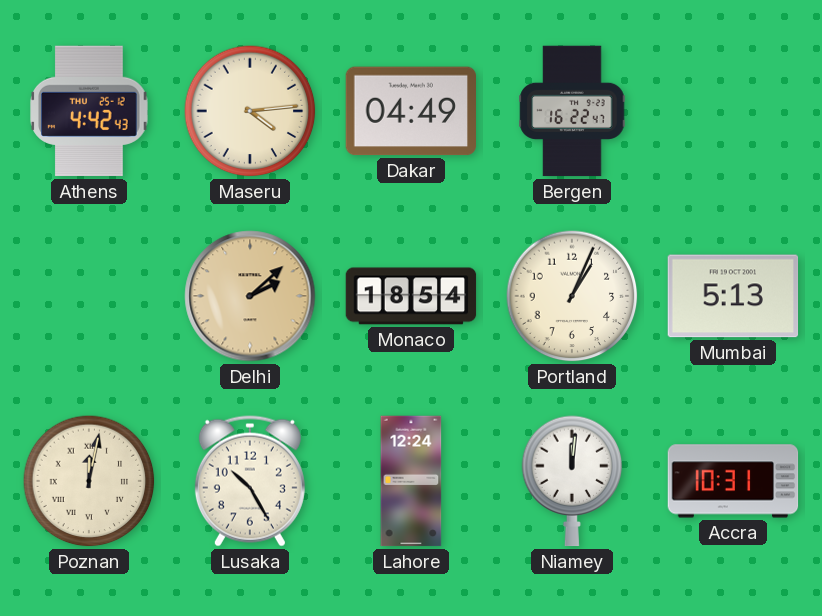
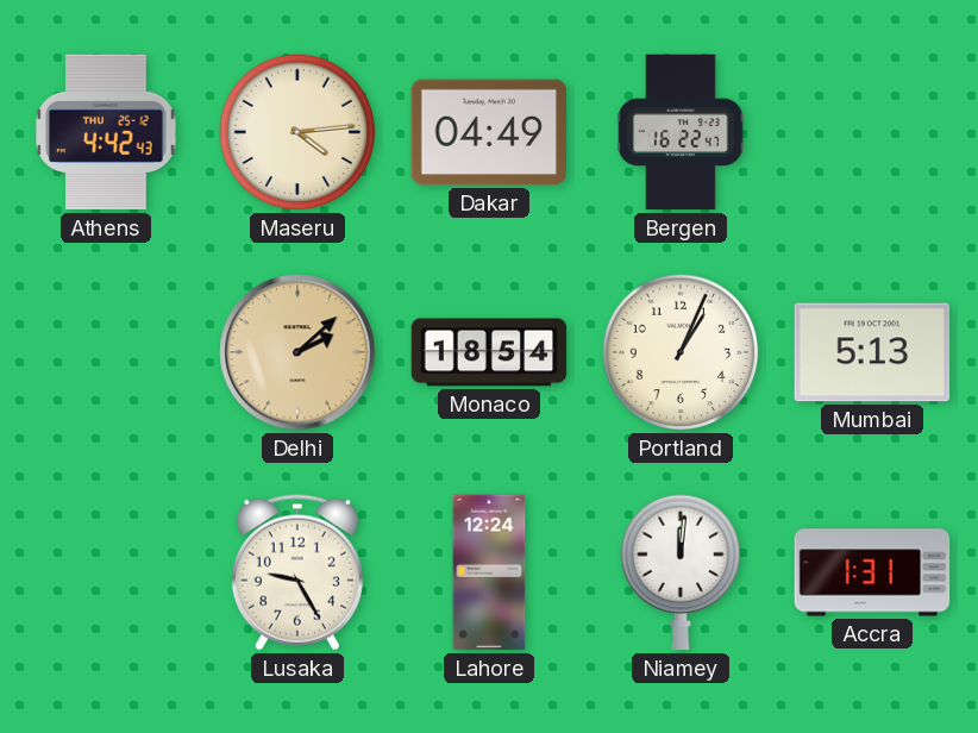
Poznan: 12:02 -> none
Lusaka: 10:25 -> 9:25
Accra: 10:31 -> 1:31
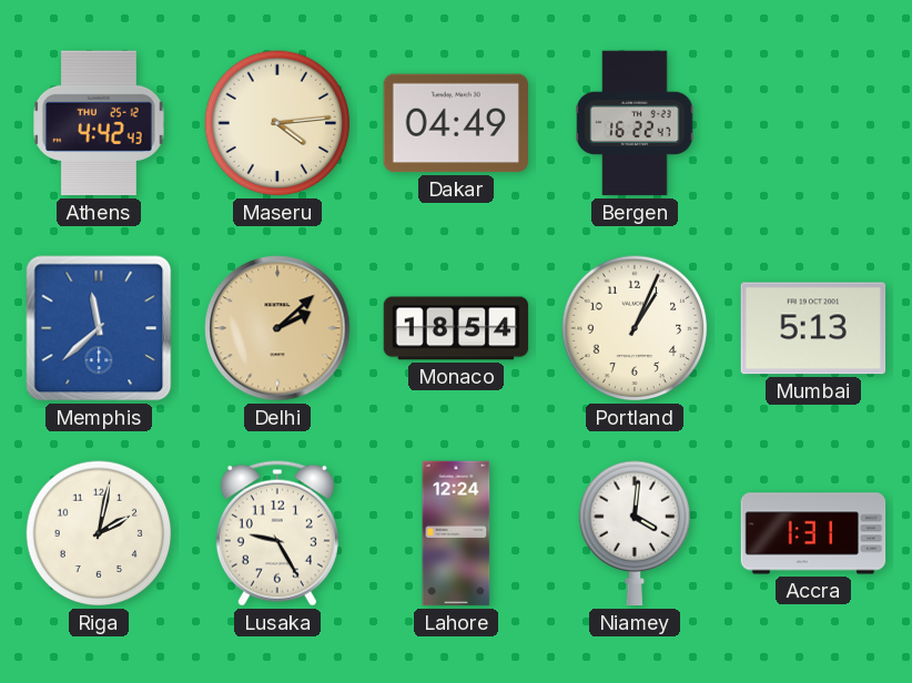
Memphis: none -> 11:38
Riga: none -> 2:02
Niamey: 12:01 -> 4:01
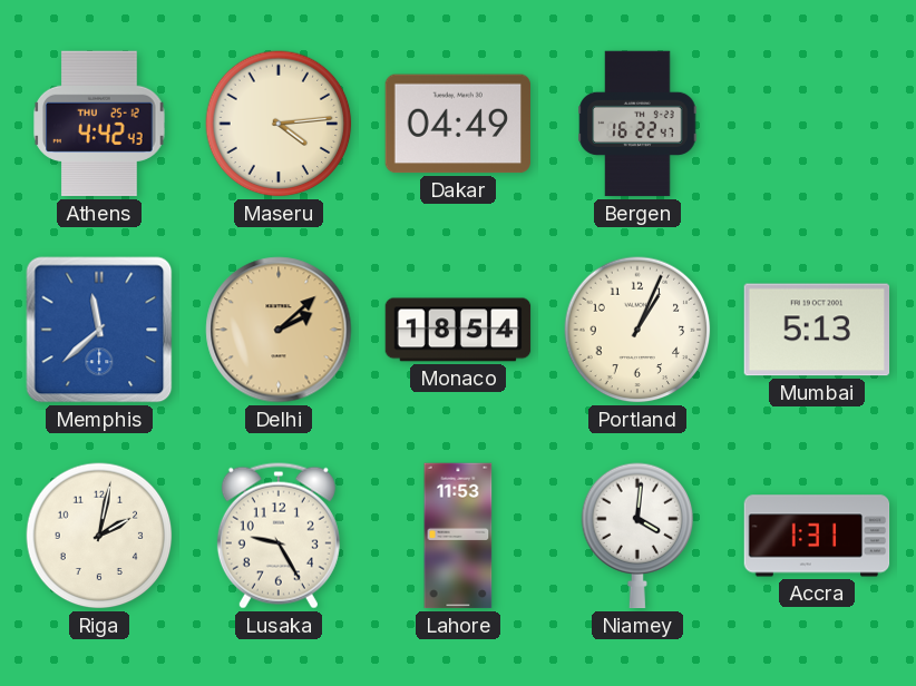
Lahore: 12:24 -> 11:53
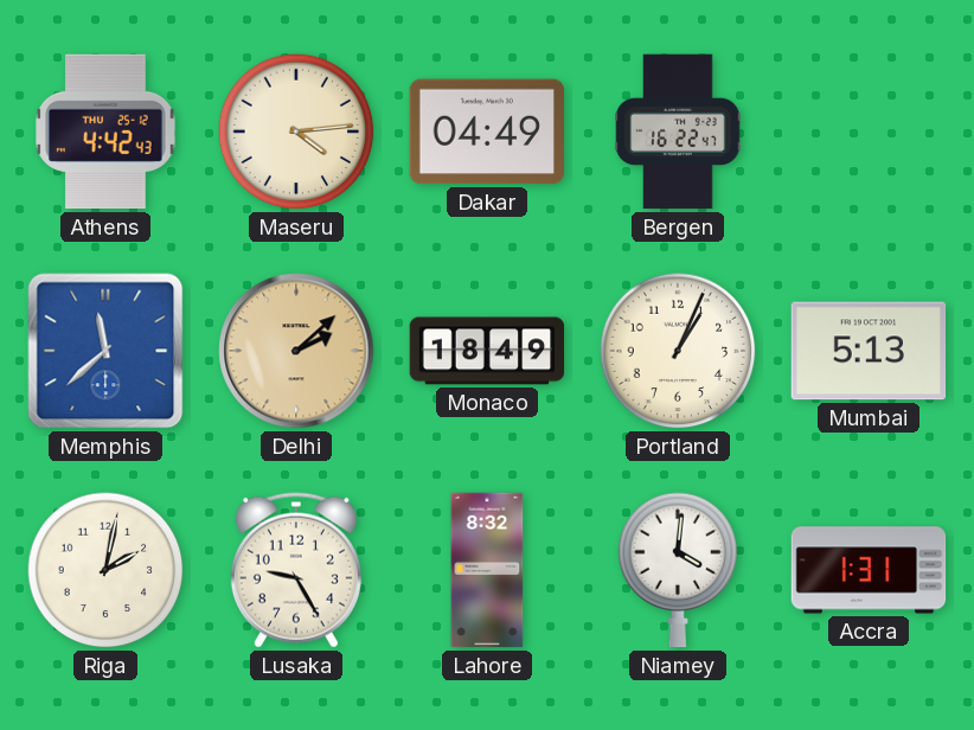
Monaco: 18:54 -> 18:49
Lahore: 11:53 -> 8:32
